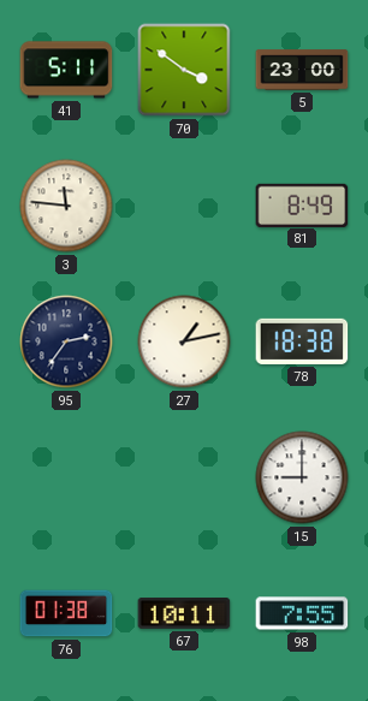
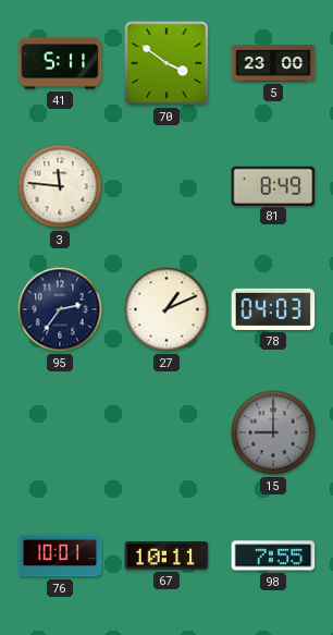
27: 1:13 -> 1:11
78: 18:38 -> 04:03
15 dial: white -> grey
76: 01:38 -> 10:01
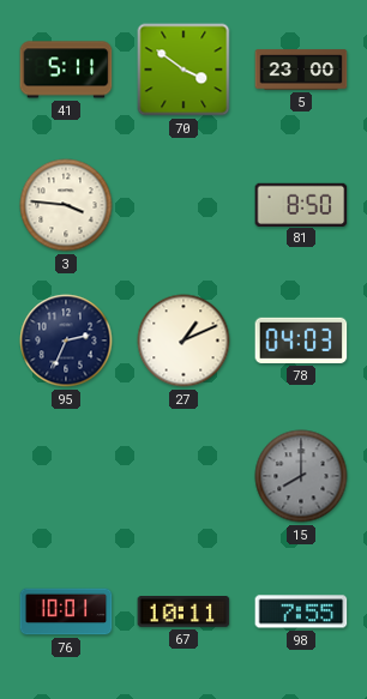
3: 11:46 -> 3:46
81: 8:49 -> 8:50
95: 2:36 -> 2:34
15: 9:00 -> 8:00
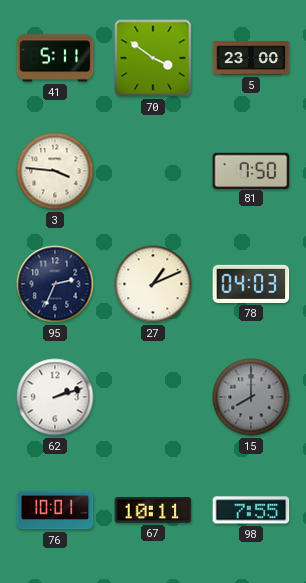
81: 8:50 -> 7:50
62: none -> 2:12
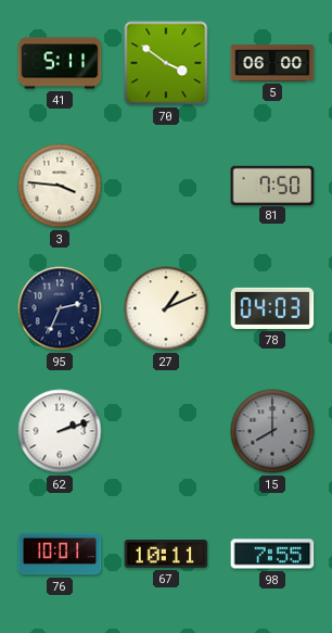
5: 23:00 -> 06:00
